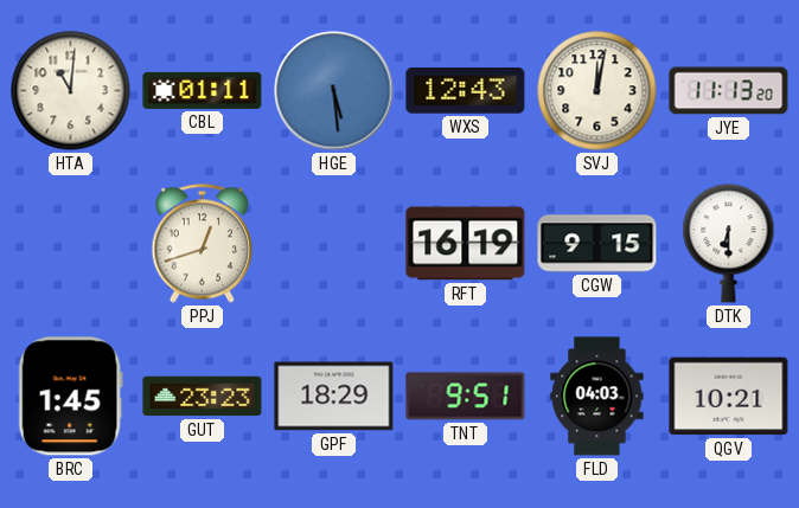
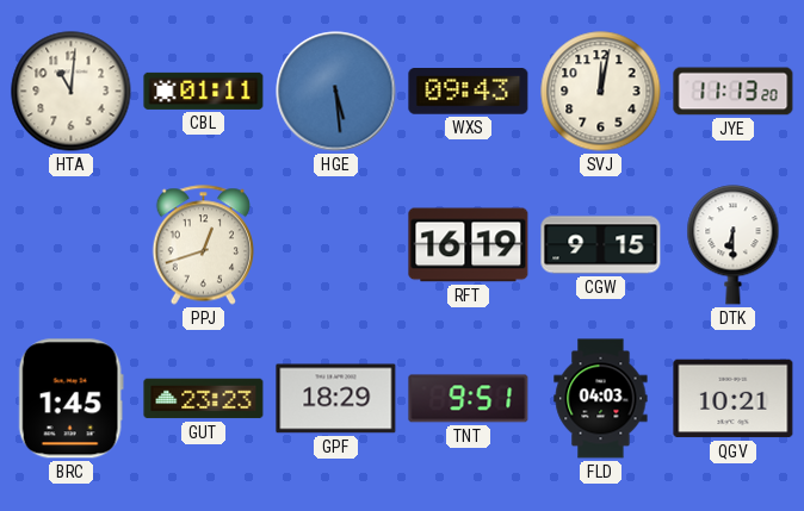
WXS: 12:43 -> 09:43
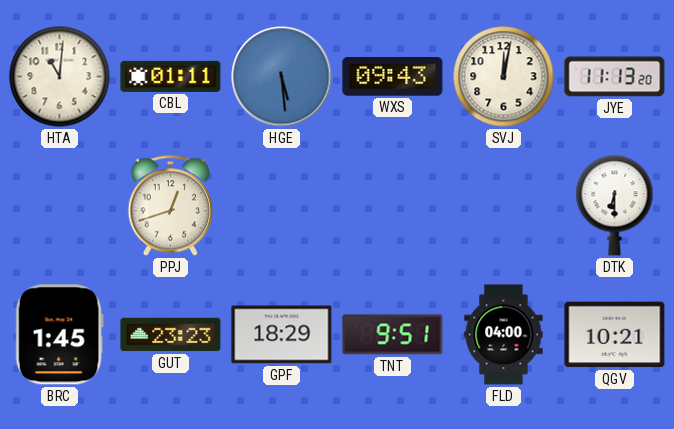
RFT: 16:19 -> none
CGW: 9:15 -> none
FLD: 04:03 -> 04:00
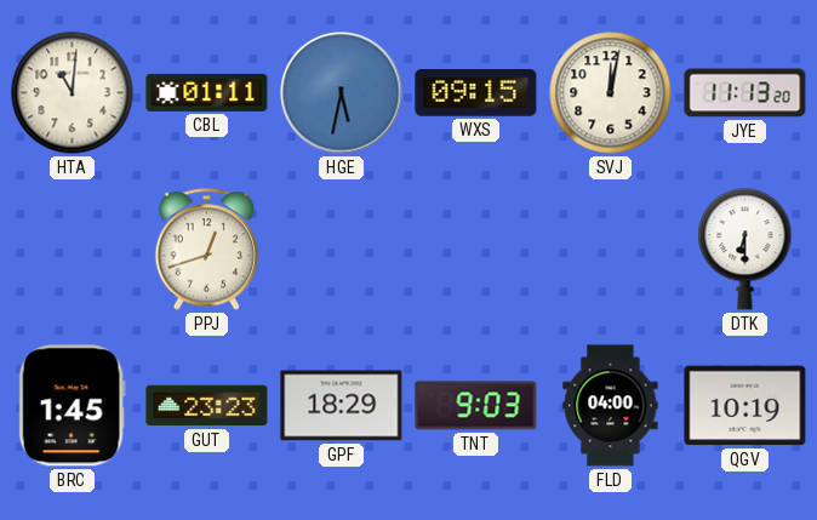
HGE: 5:29 -> 5:32
WXS: 09:43 -> 09:15
TNT: 9:51 -> 9:03
QGV: 10:21 -> 10:19
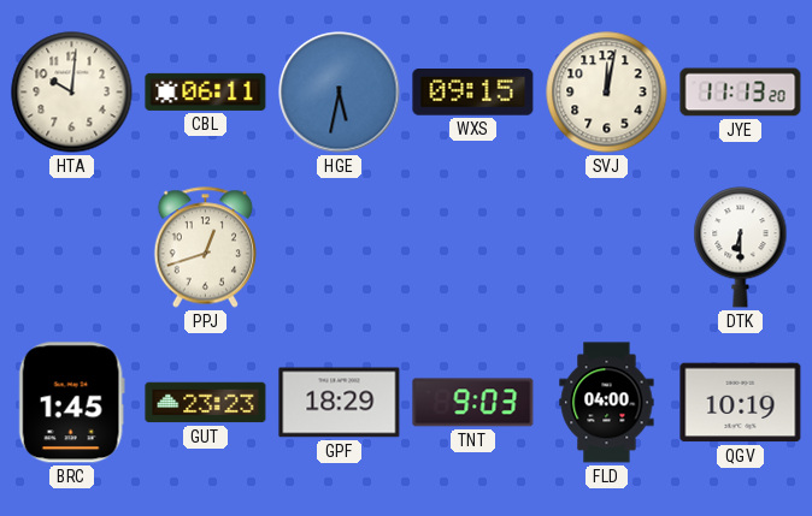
HTA: 11:01 -> 10:01
CBL: 01:11 -> 06:11
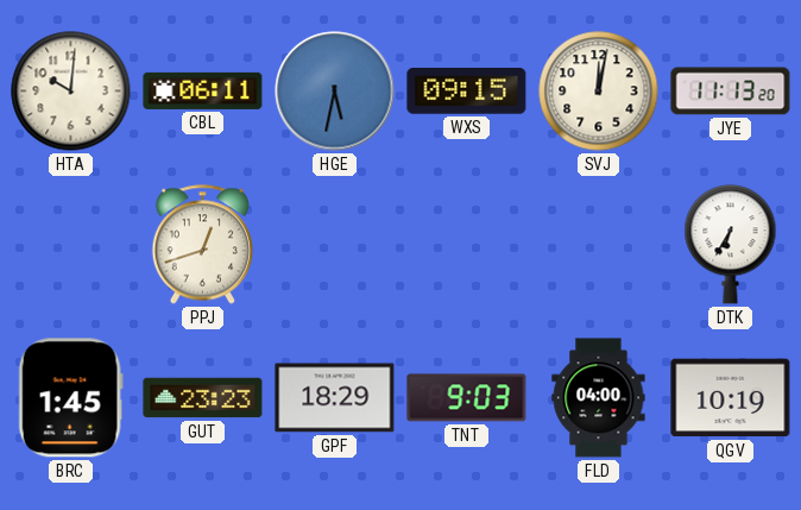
DTK: 6:30 -> 6:35
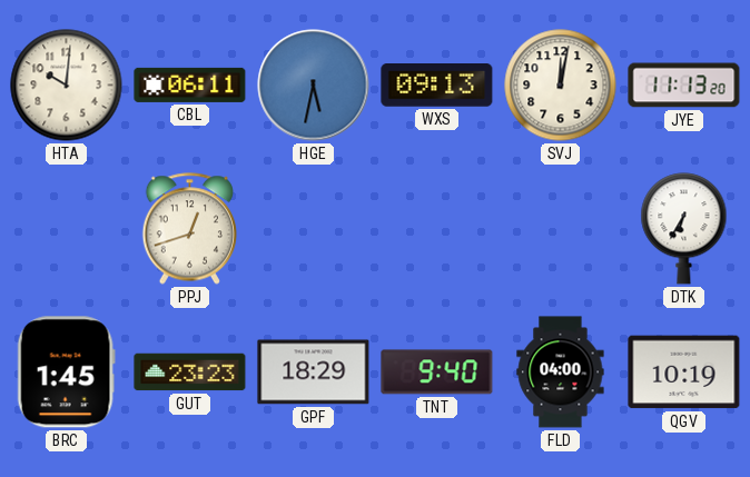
WXS: 09:15 -> 09:13
TNT: 9:03 -> 9:40
